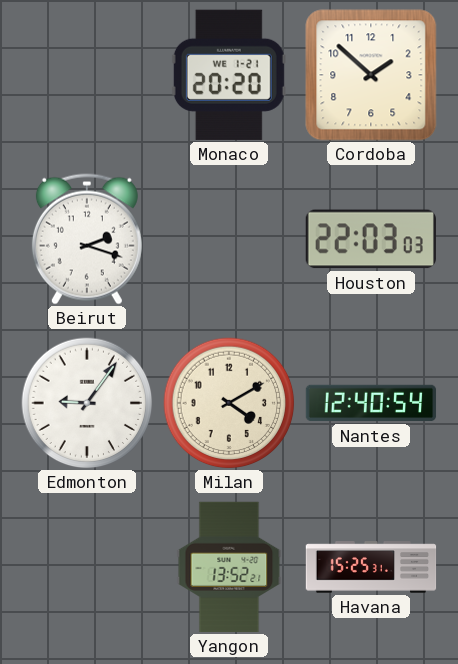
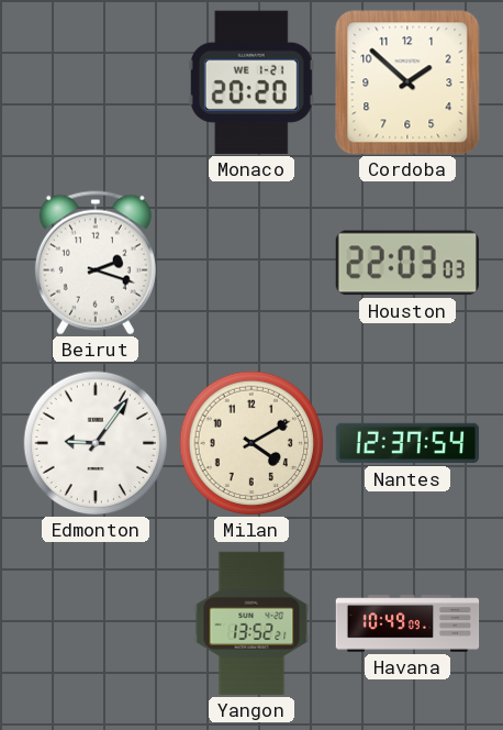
Nantes: 12:40 -> 12:37
Havana: 15:25 -> 10:49
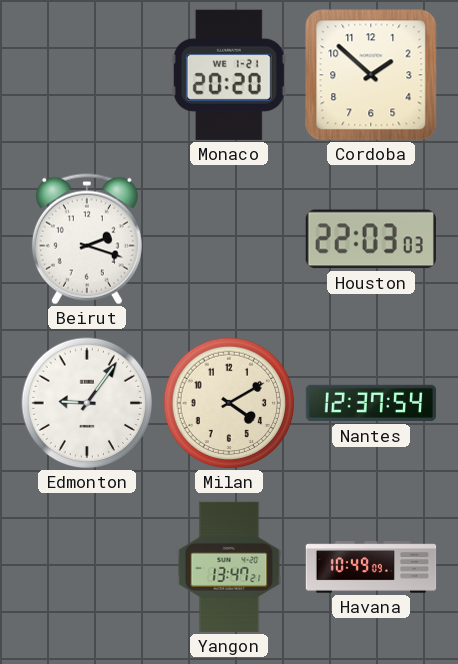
Yangon: 13:52 -> 13:47
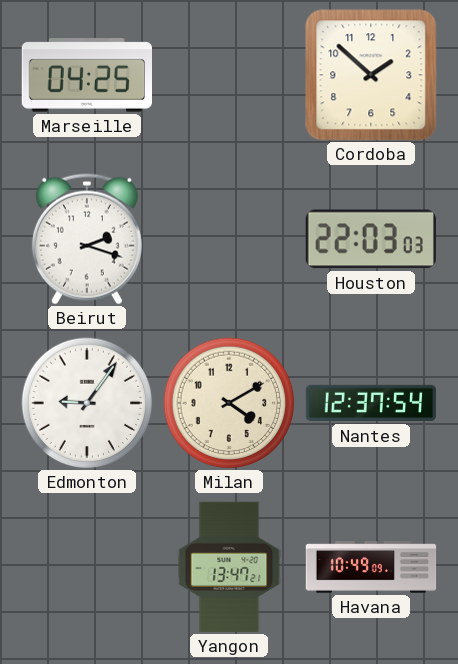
Marseille: none -> 04:25
Monaco: 20:20 -> none
